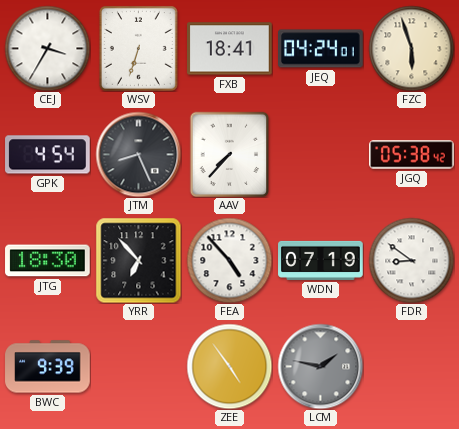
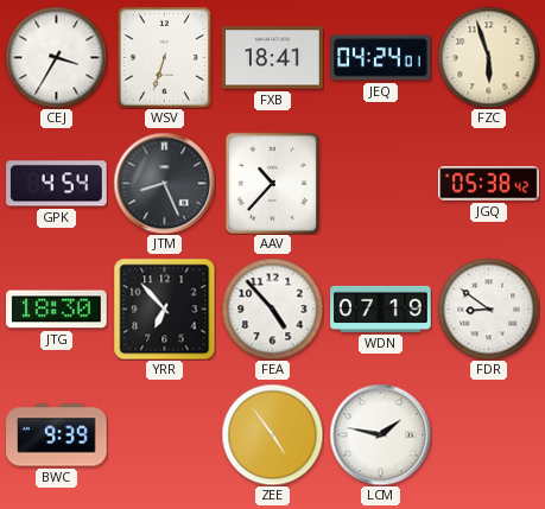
AAV: 7:37 -> 10:37
LCM dial: grey -> white
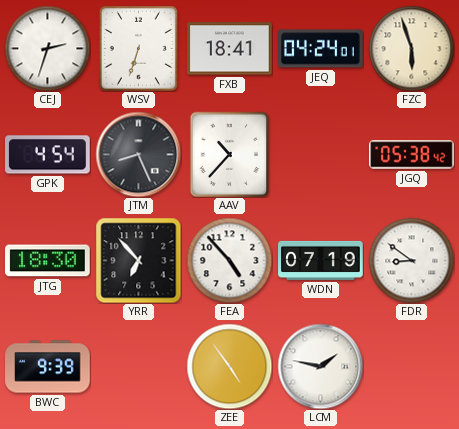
CEJ: 3:35 -> 2:33
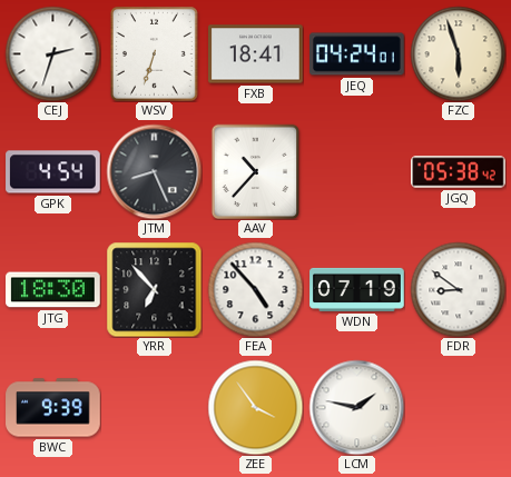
ZEE: 4:54 -> 3:54
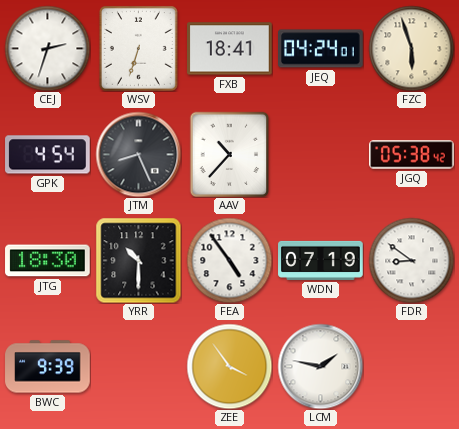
YRR: 6:53 -> 10:30
FEA: 4:53 -> 4:54
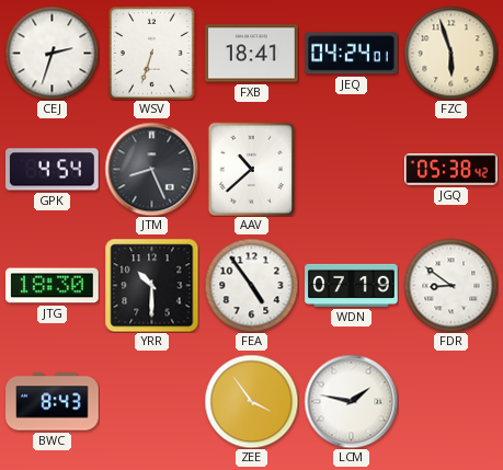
AAV: 10:37 -> 10:38
BWC: 9:39 -> 8:43
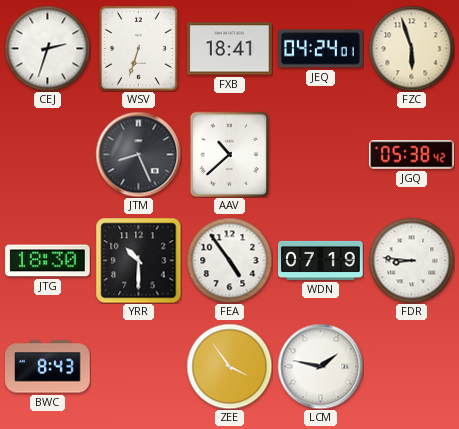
GPK: 4:54 -> none
FDR: 8:51 -> 8:46
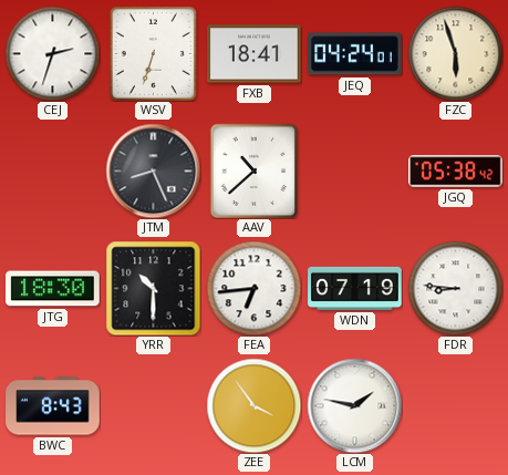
FEA: 4:54 -> 6:44
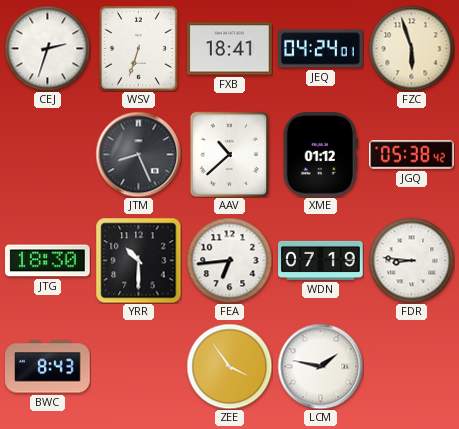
XME: none -> 01:12
